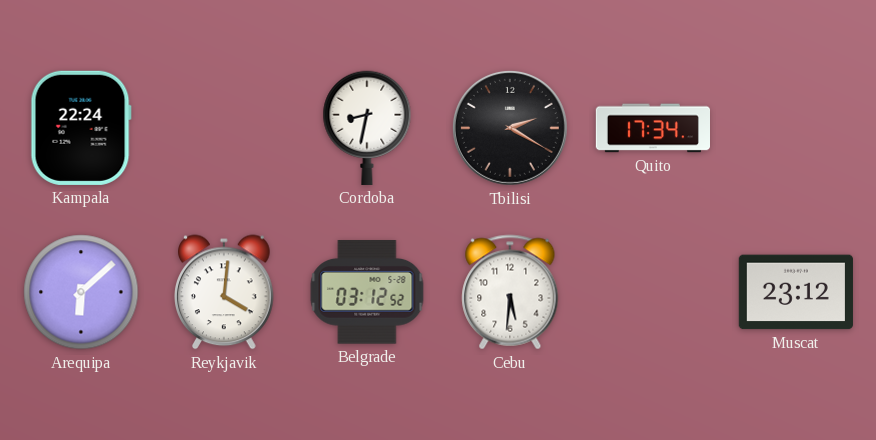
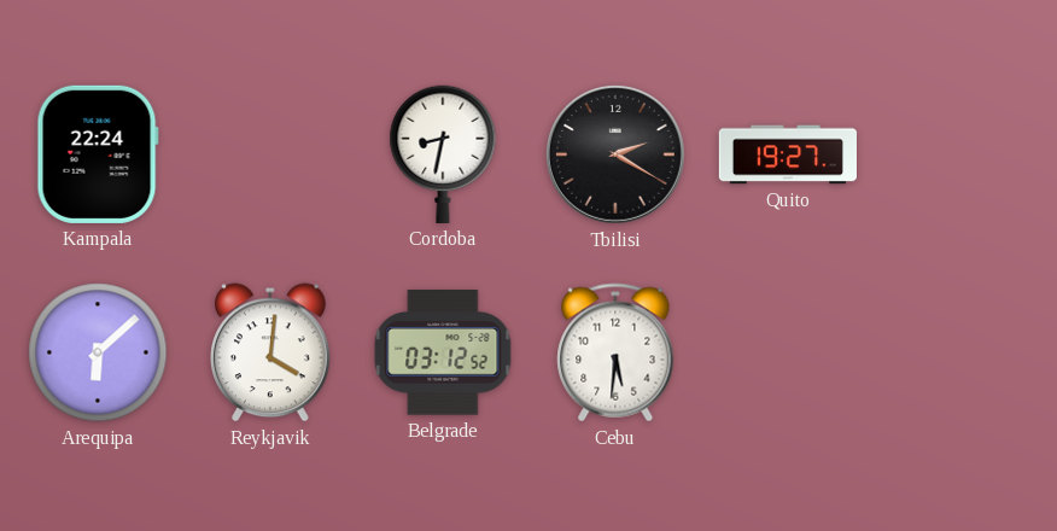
Quito: 17:34 -> 19:27
Muscat: 23:12 -> none
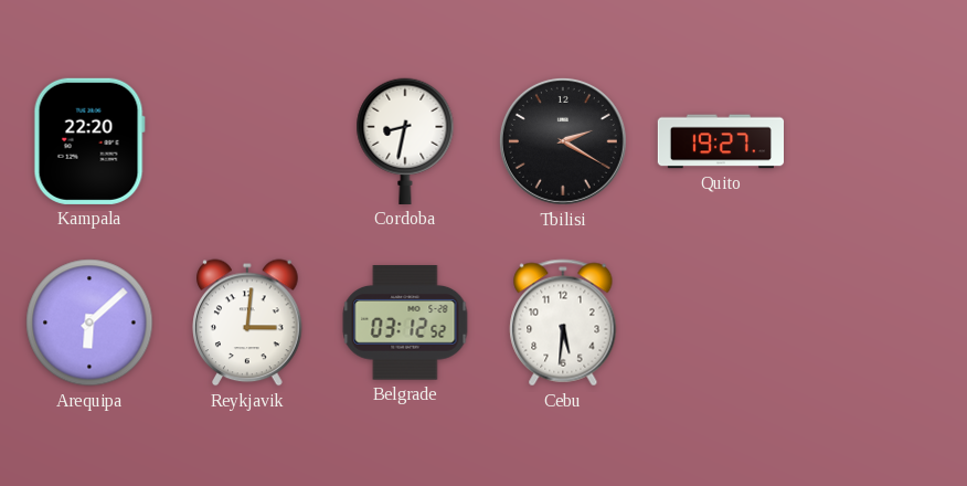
Kampala: 22:24 -> 22:20
Reykjavik: 4:01 -> 3:01
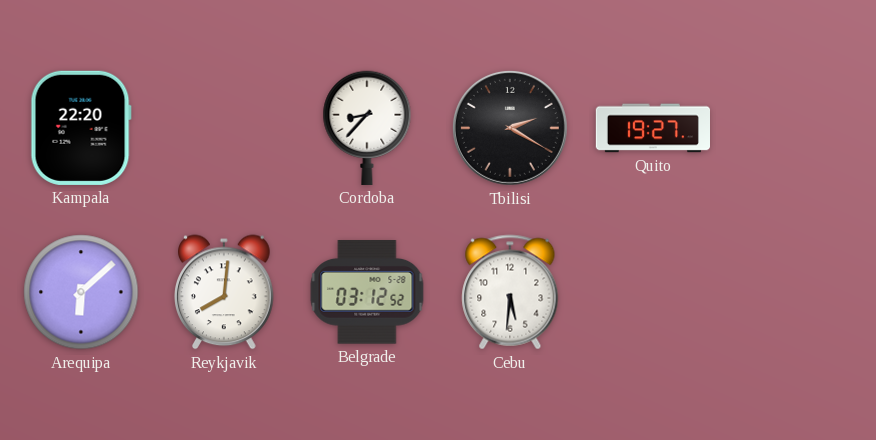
Cordoba: 8:32 -> 8:37
Reykjavik: 3:01 -> 8:01
